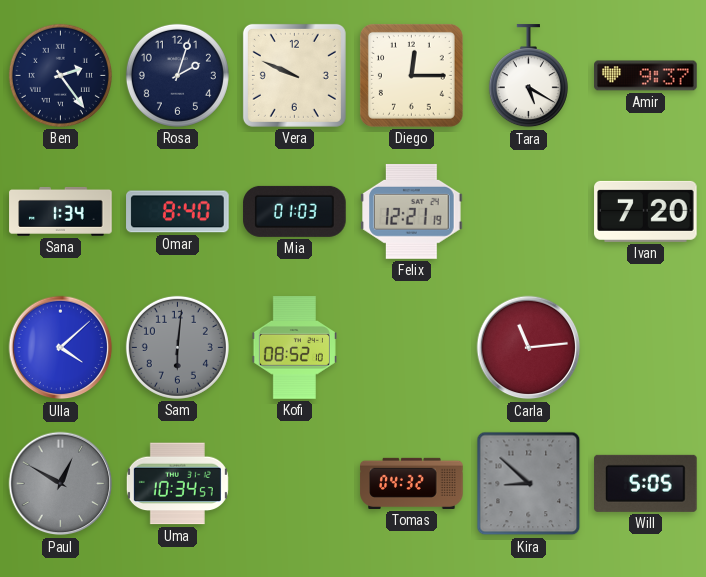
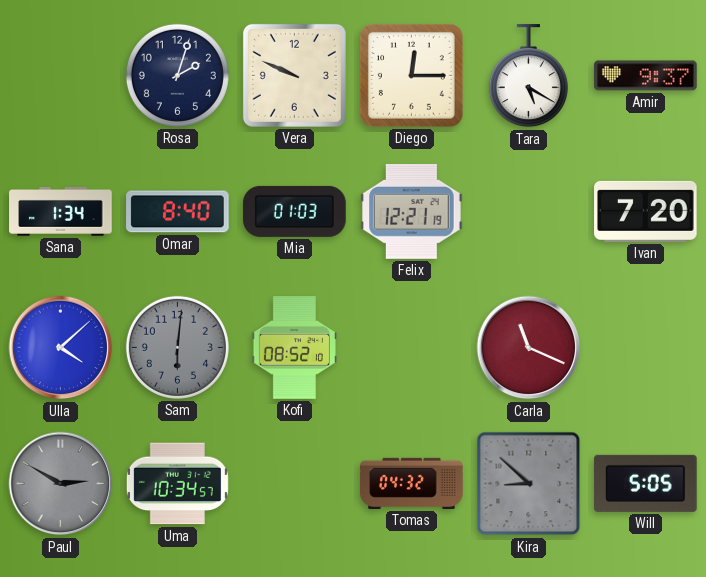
Ben: 2:24 -> none
Carla: 11:14 -> 11:19
Paul: 12:50 -> 2:50
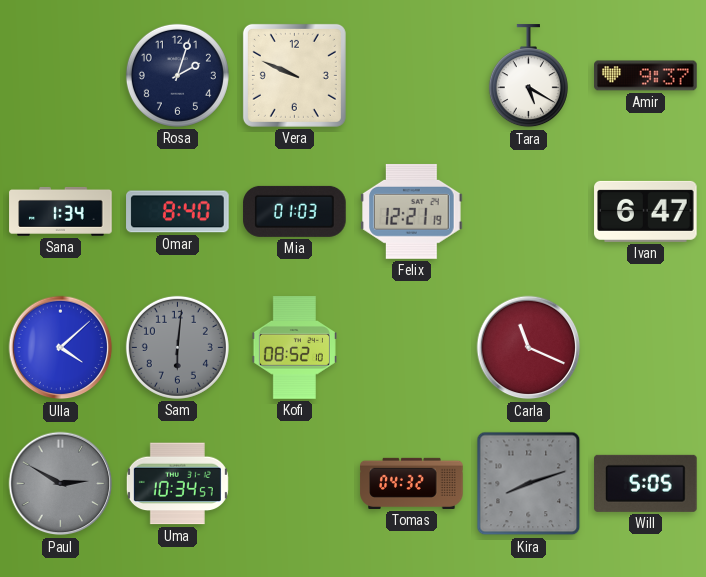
Diego: 12:15 -> none
Ivan: 7:20 -> 6:47
Kira: 8:52 -> 8:12
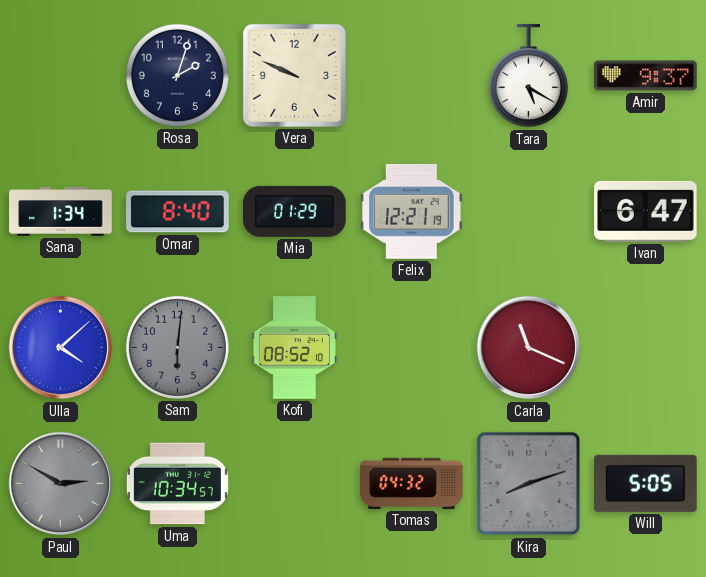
Mia: 01:03 -> 01:29
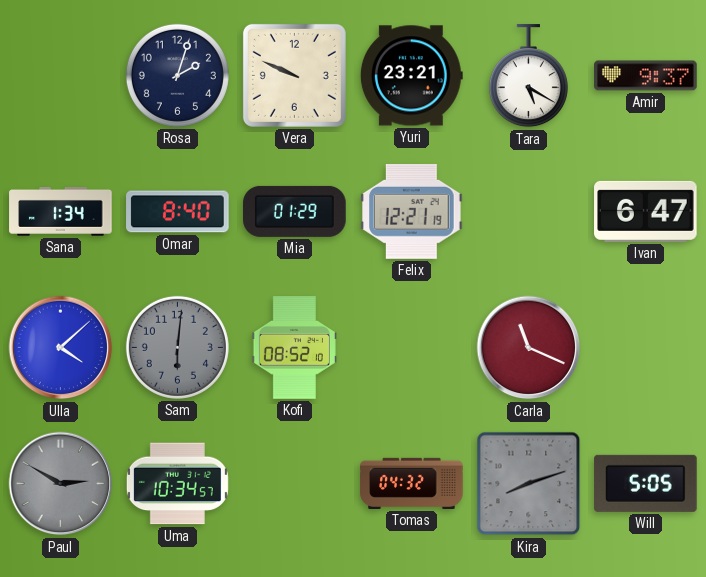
Yuri: none -> 23:21
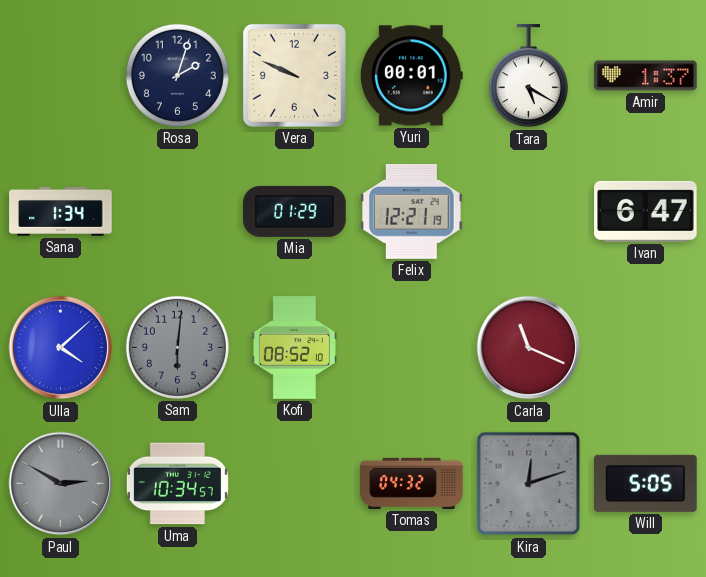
Yuri: 23:21 -> 00:01
Amir: 9:37 -> 1:37
Omar: 8:40 -> none
Kira: 8:12 -> 12:12
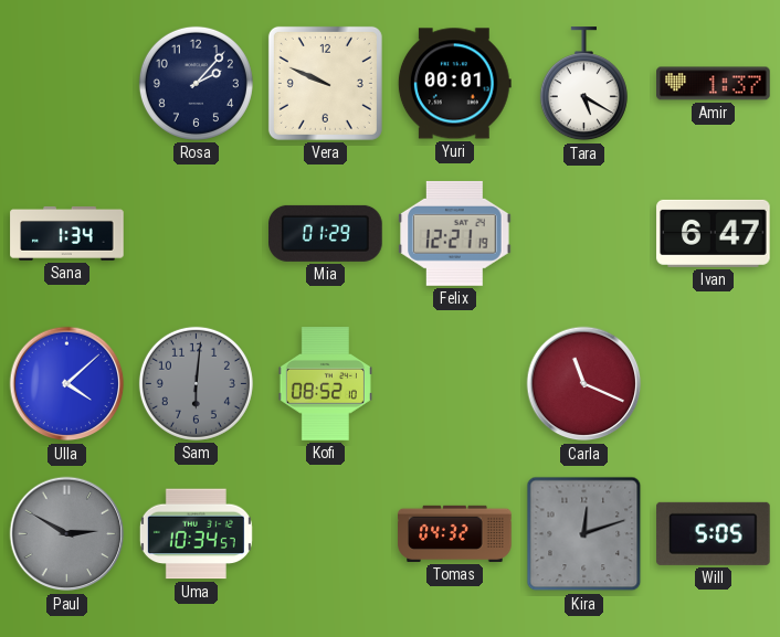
Rosa: 2:03 -> 2:07
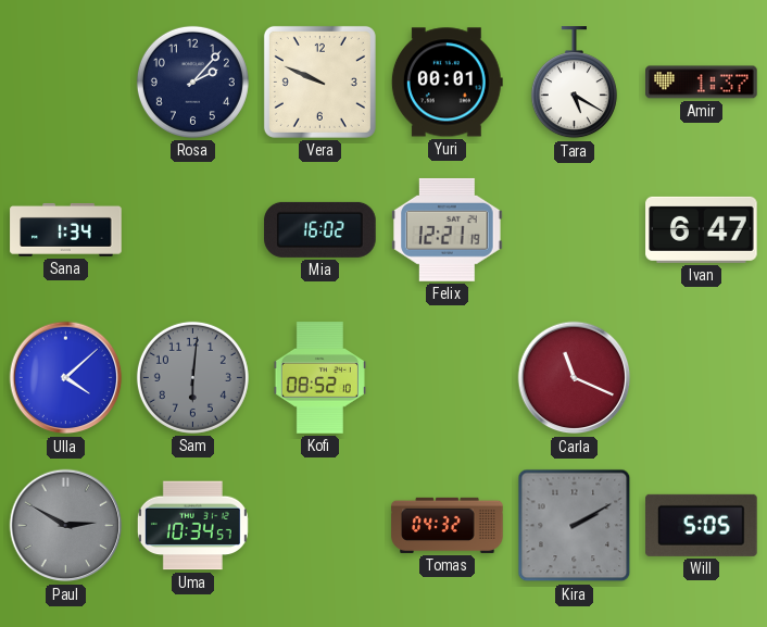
Mia: 01:29 -> 16:02
Kira: 12:12 -> 2:10
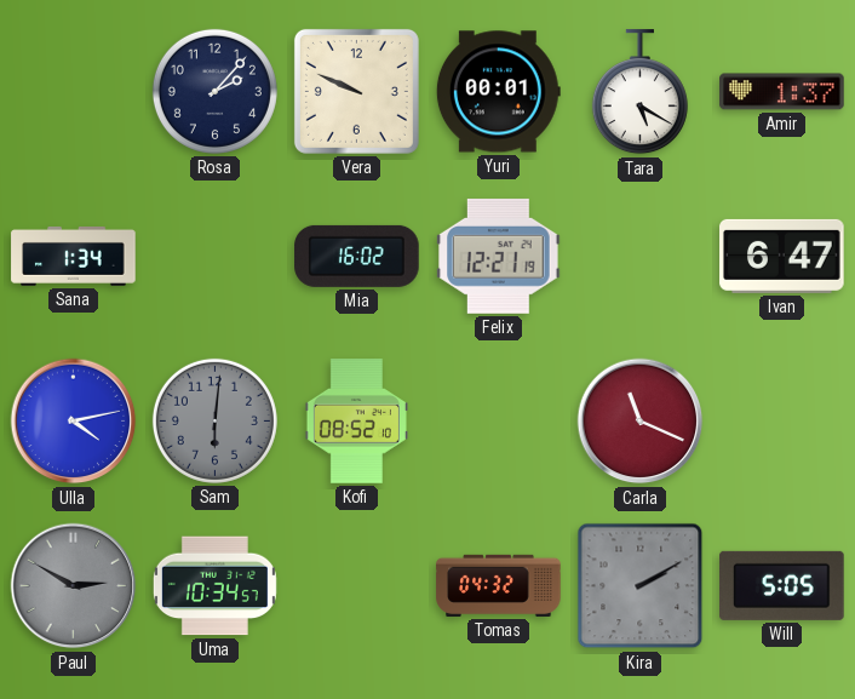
Ulla: 4:08 -> 4:13
